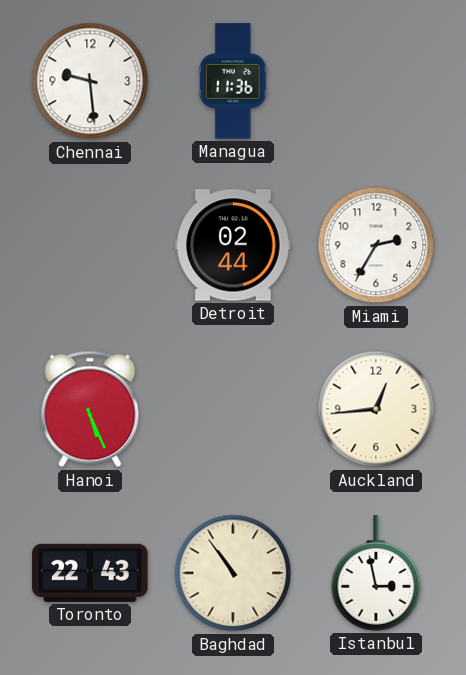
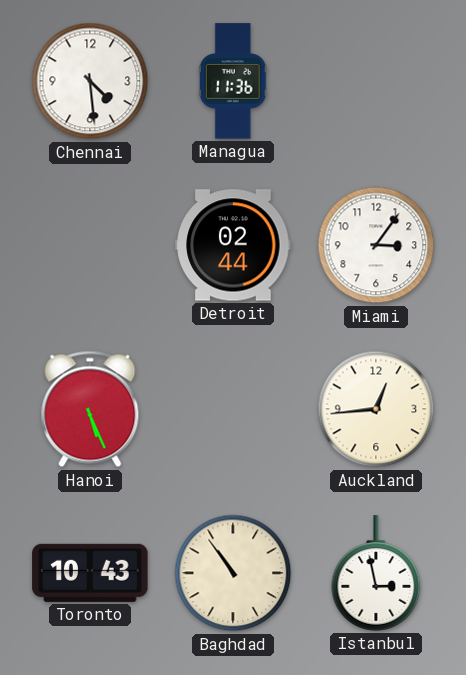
Chennai: 9:29 -> 4:29
Miami: 2:35 -> 3:06
Toronto: 22:43 -> 10:43
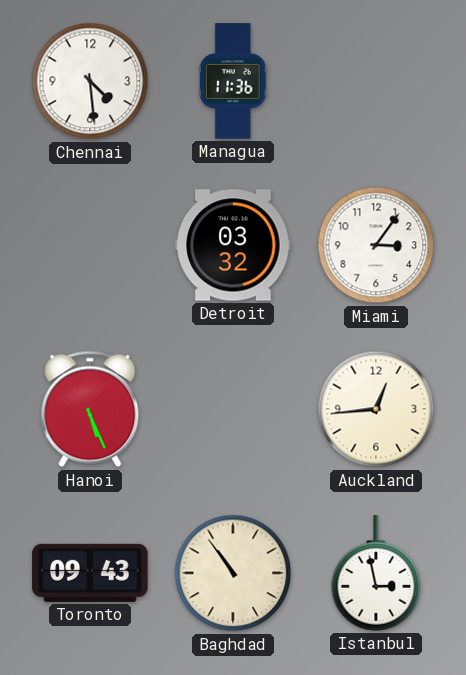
Detroit: 02:44 -> 03:32
Toronto: 10:43 -> 09:43
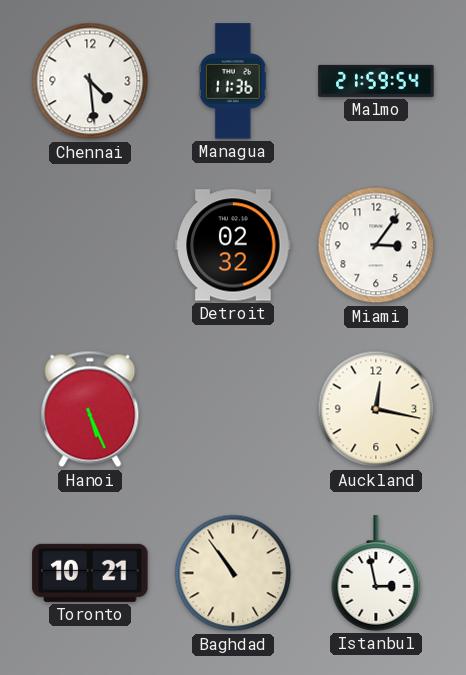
Malmo: none -> 21:59
Detroit: 03:32 -> 02:32
Auckland: 12:44 -> 12:17
Toronto: 09:43 -> 10:21
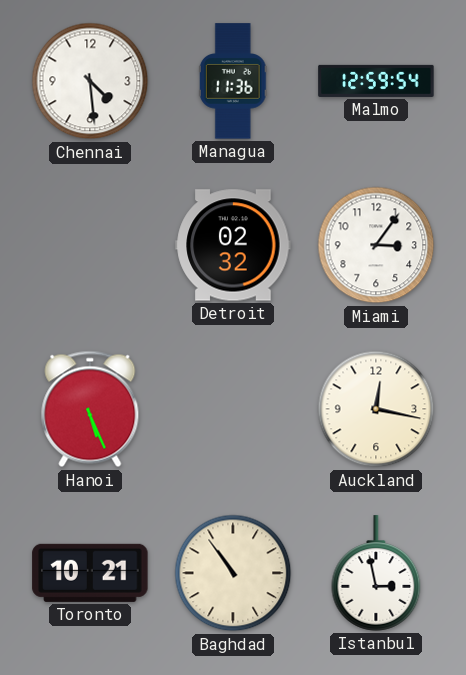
Malmo: 21:59 -> 12:59
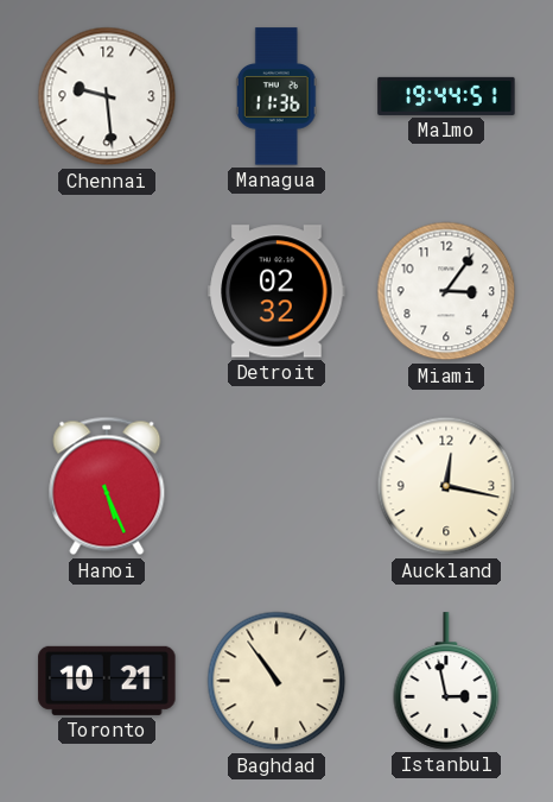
Chennai: 4:29 -> 9:29
Malmo: 12:59 -> 19:44
